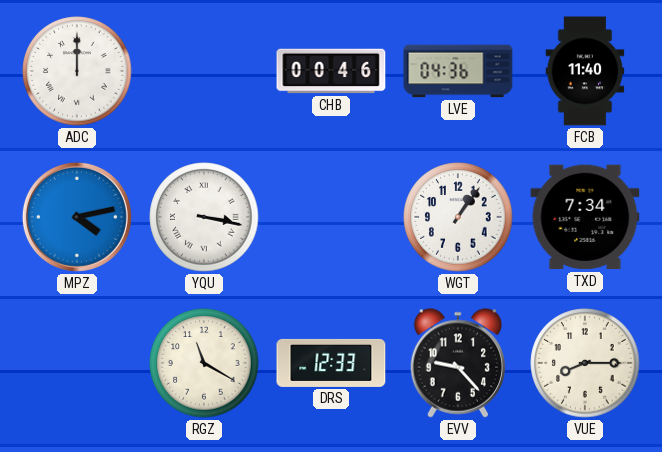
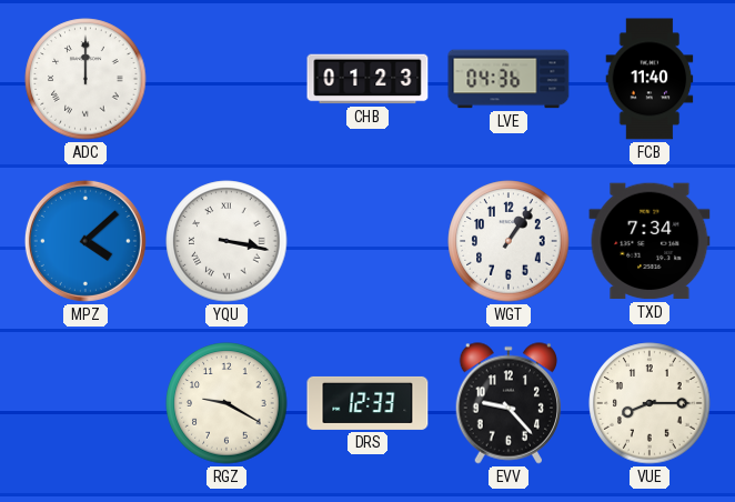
CHB: 00:46 -> 01:23
MPZ: 4:13 -> 4:08
RGZ: 11:20 -> 9:20
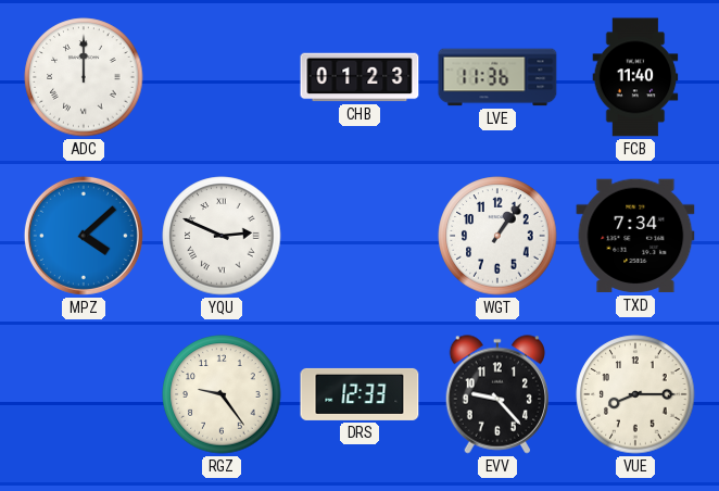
LVE: 04:36 -> 11:36
YQU: 3:17 -> 2:49
RGZ: 9:20 -> 9:24
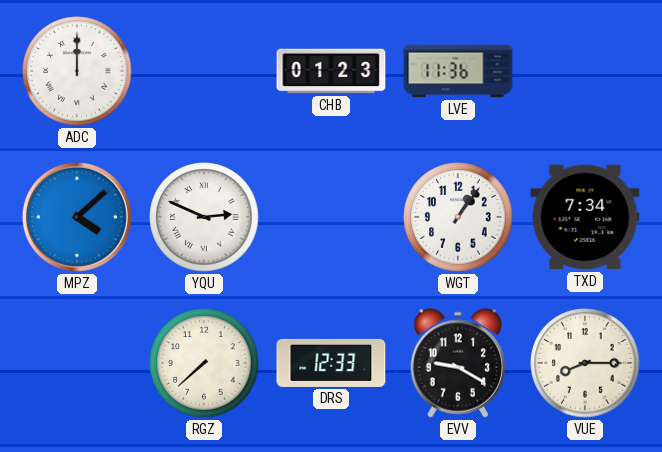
FCB: 11:40 -> none
RGZ: 9:24 -> 7:38
EVV: 9:23 -> 9:20
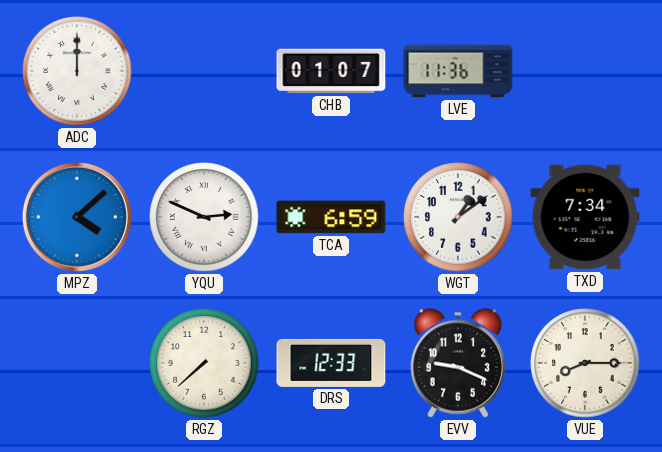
CHB: 01:23 -> 01:07
TCA: none -> 6:59
WGT: 1:06 -> 1:09
EVV: 9:20 -> 9:19
